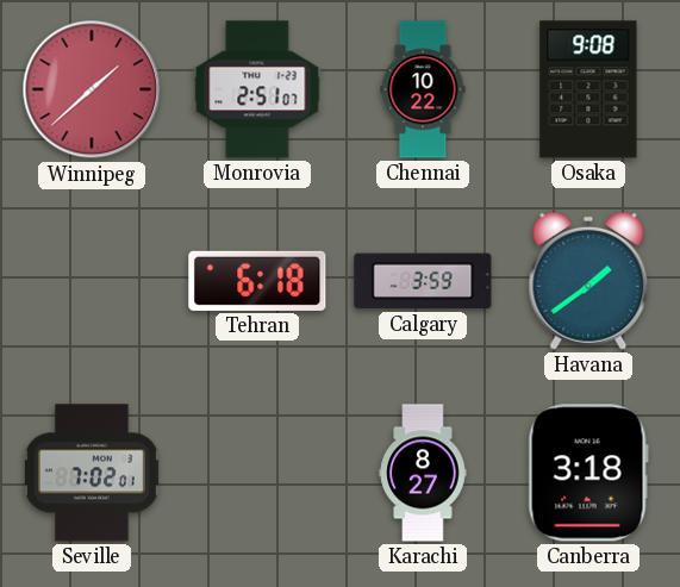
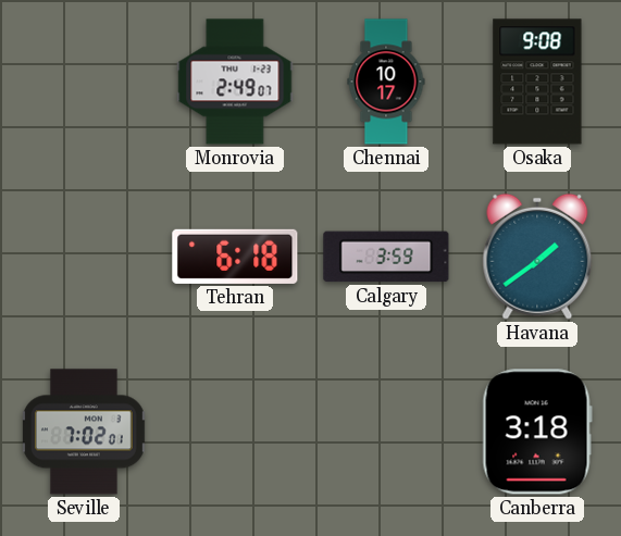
Winnipeg: 1:38 -> none
Monrovia: 2:51 -> 2:49
Chennai: 10:22 -> 10:17
Karachi: 8:27 -> none
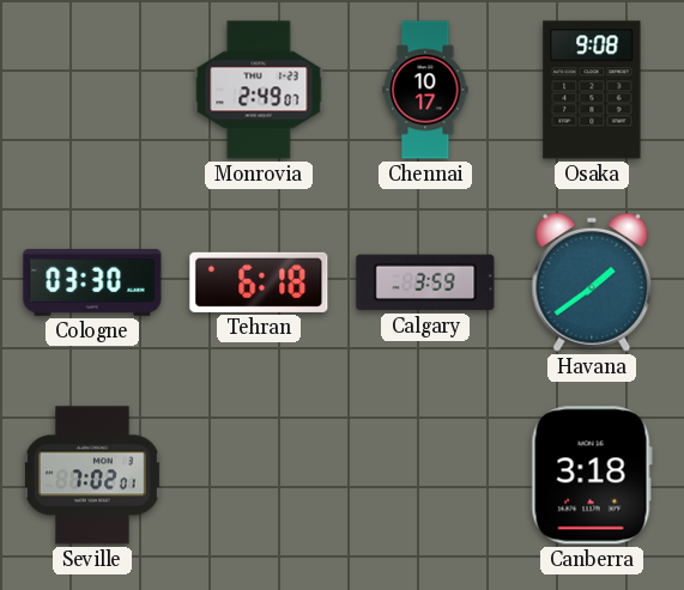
Cologne: none -> 03:30
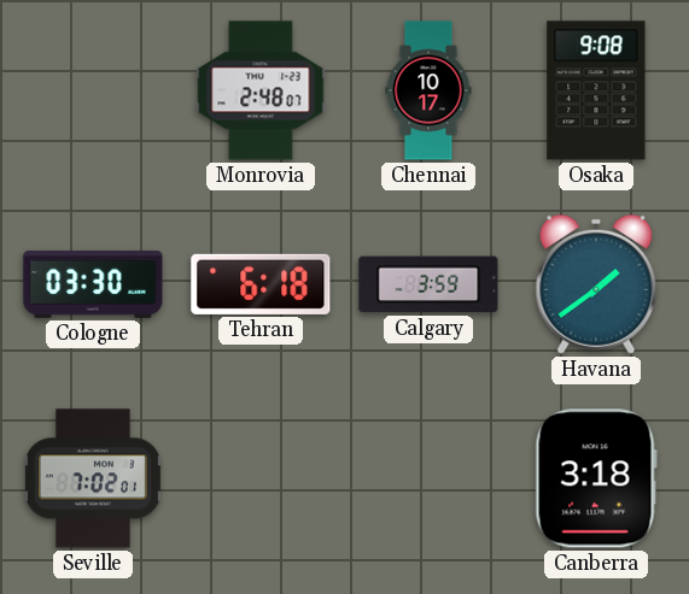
Monrovia: 2:49 -> 2:48
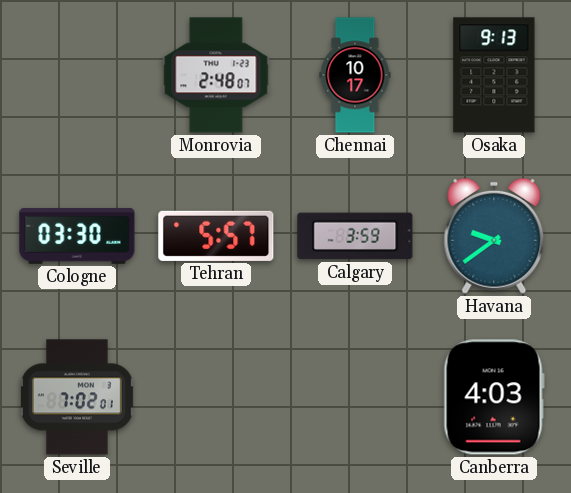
Osaka: 9:08 -> 9:13
Tehran: 6:18 -> 5:57
Havana: 1:39 -> 9:39
Canberra: 3:18 -> 4:03
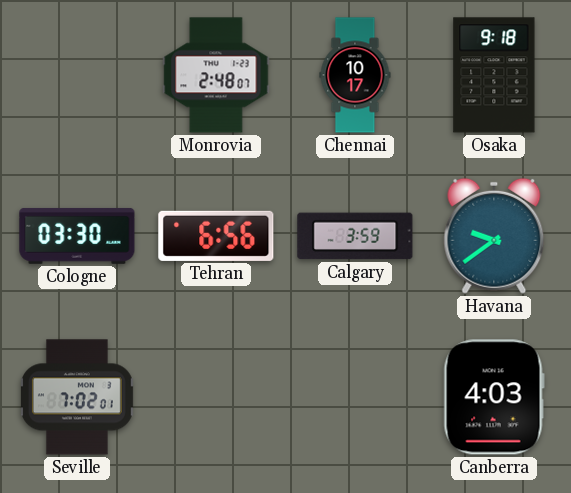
Osaka: 9:13 -> 9:18
Tehran: 5:57 -> 6:56
